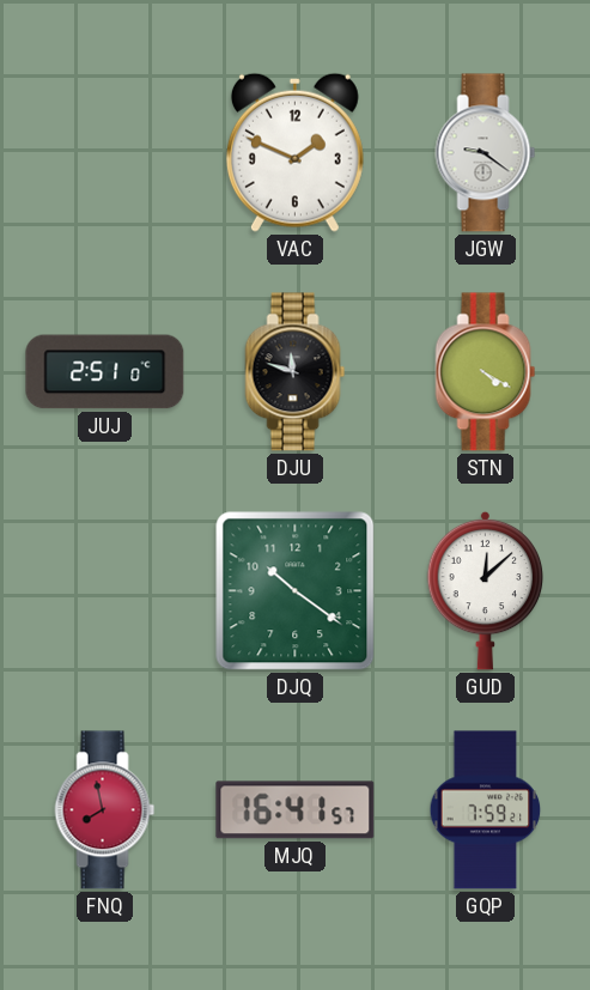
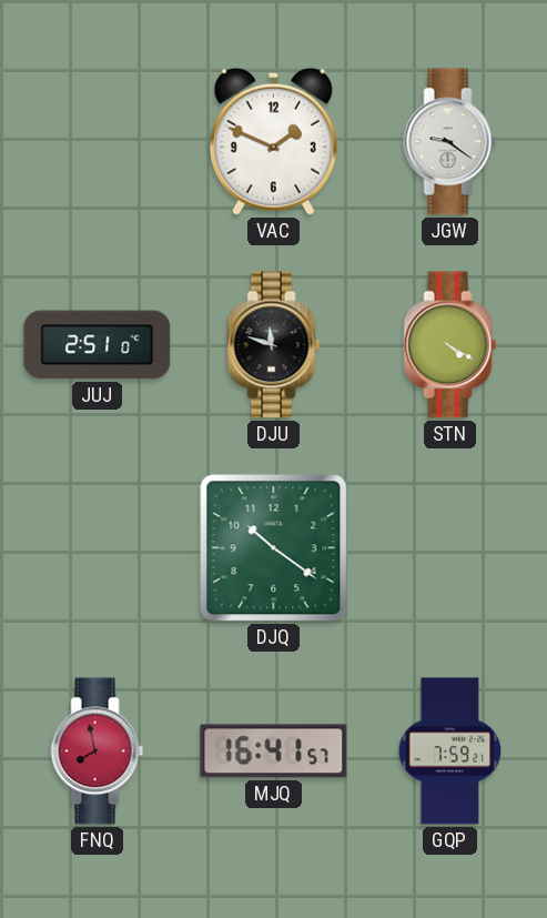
GUD: 12:08 -> none
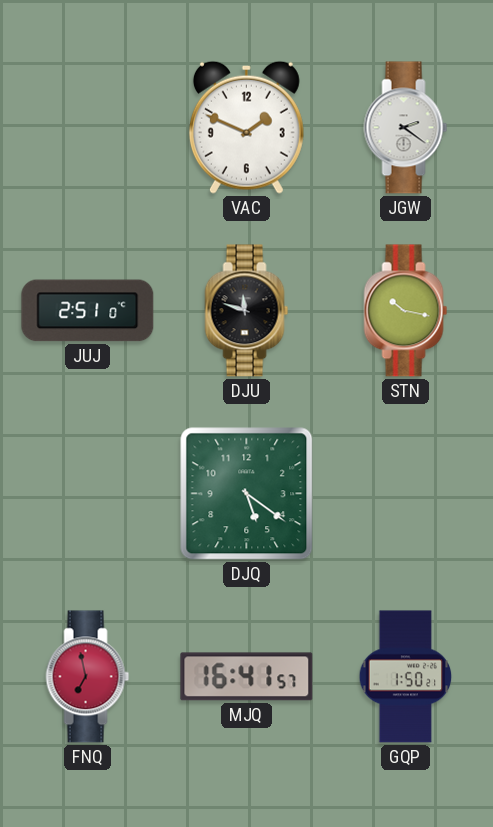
JGW: 9:21 -> 2:21
STN: 4:20 -> 10:17
DJQ: 10:21 -> 5:21
FNQ: 7:58 -> 6:58
GQP: 7:59 -> 1:50
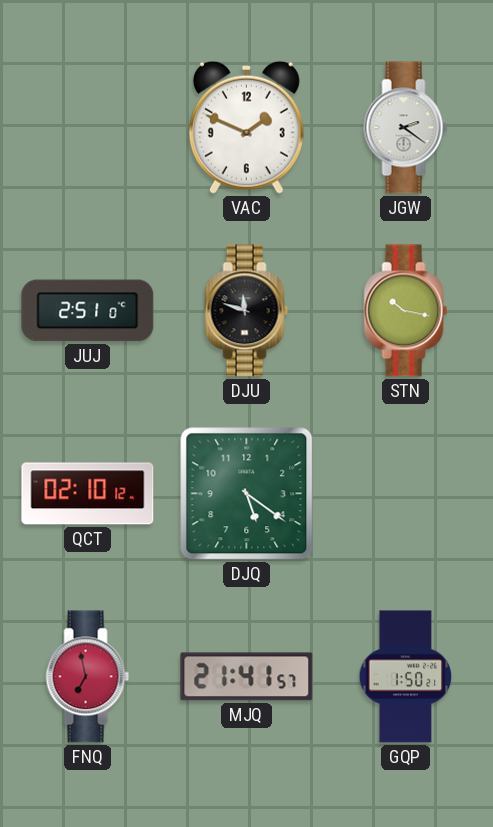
QCT: none -> 02:10
MJQ: 16:41 -> 21:41
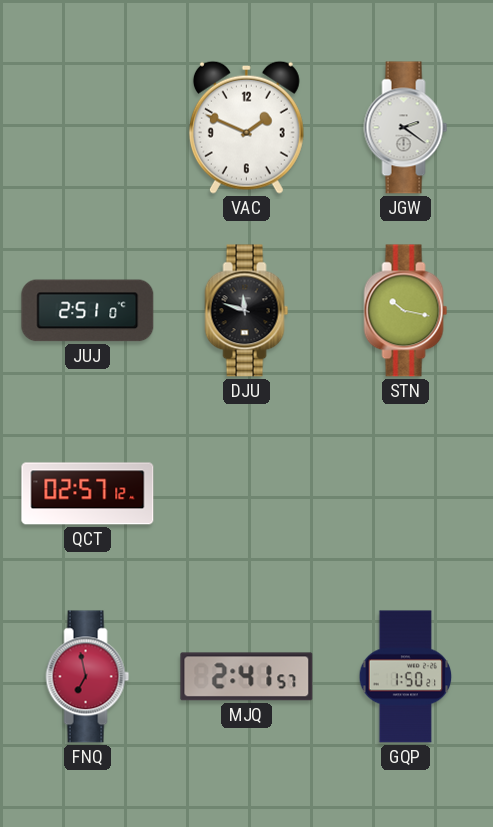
QCT: 02:10 -> 02:57
DJQ: 5:21 -> none
MJQ: 21:41 -> 2:41
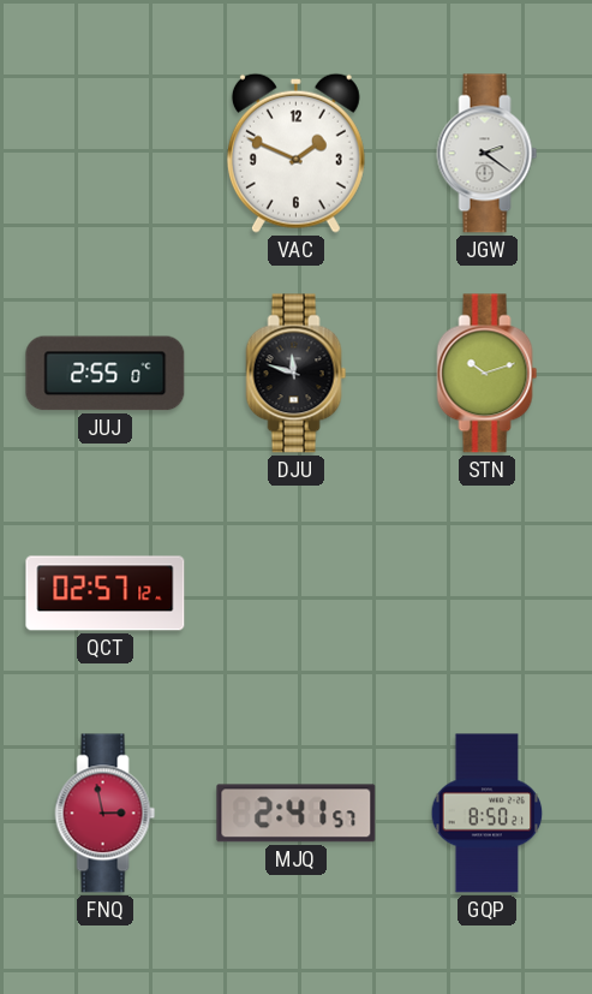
JUJ: 2:51 -> 2:55
STN: 10:17 -> 10:12
FNQ: 6:58 -> 2:58
GQP: 1:50 -> 8:50
